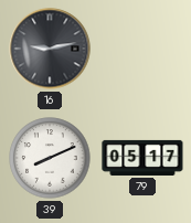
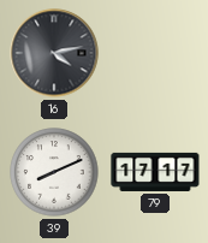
16: 9:13 -> 4:13
79: 05:17 -> 17:17
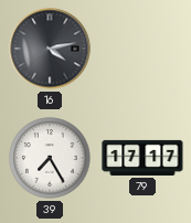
39: 8:11 -> 7:25
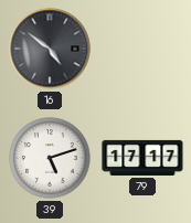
16: 4:13 -> 4:51
39: 7:25 -> 5:12
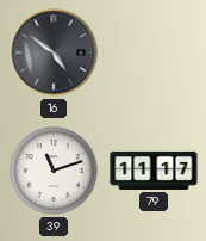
39: 5:12 -> 11:12
79: 17:17 -> 11:17
